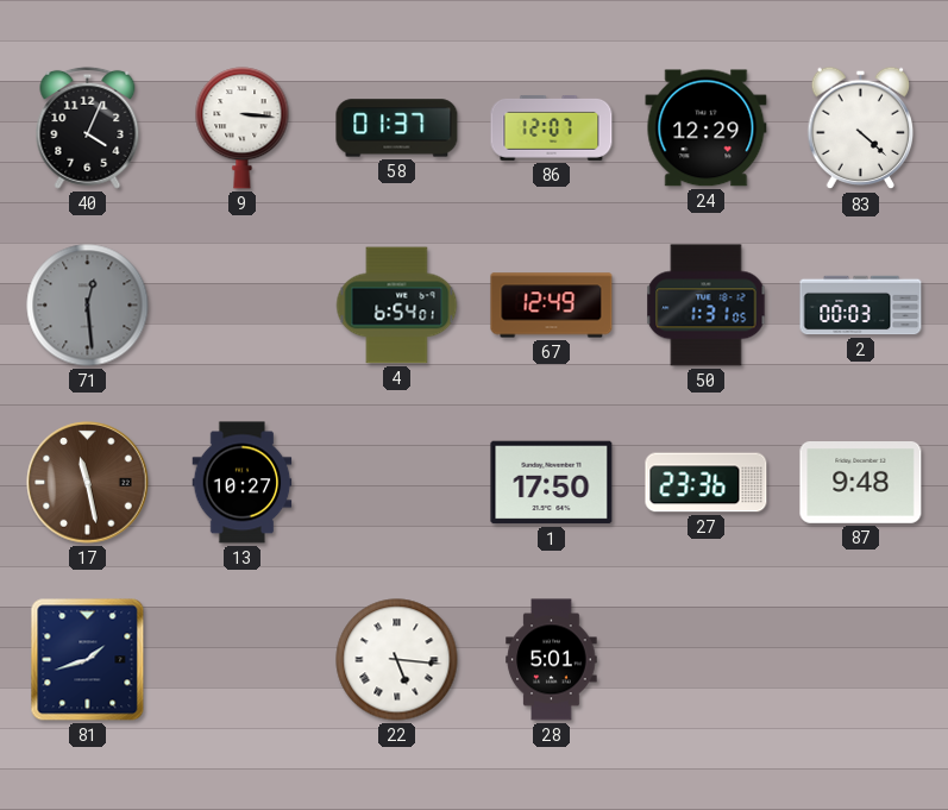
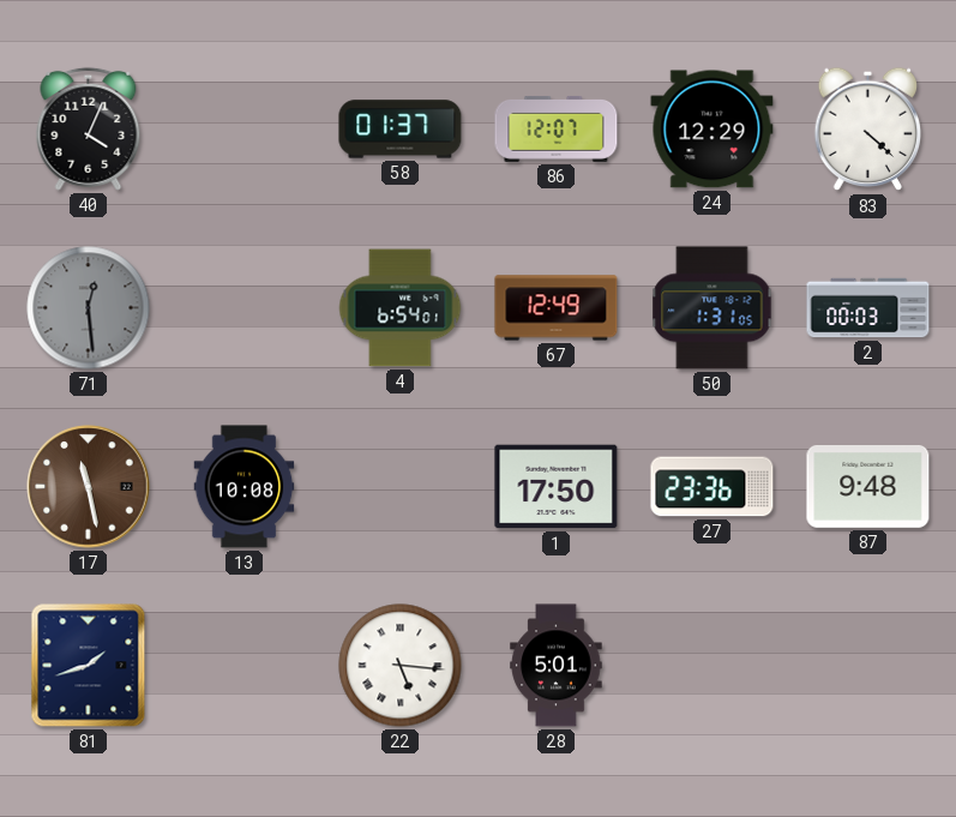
9: 3:16 -> none
13: 10:27 -> 10:08
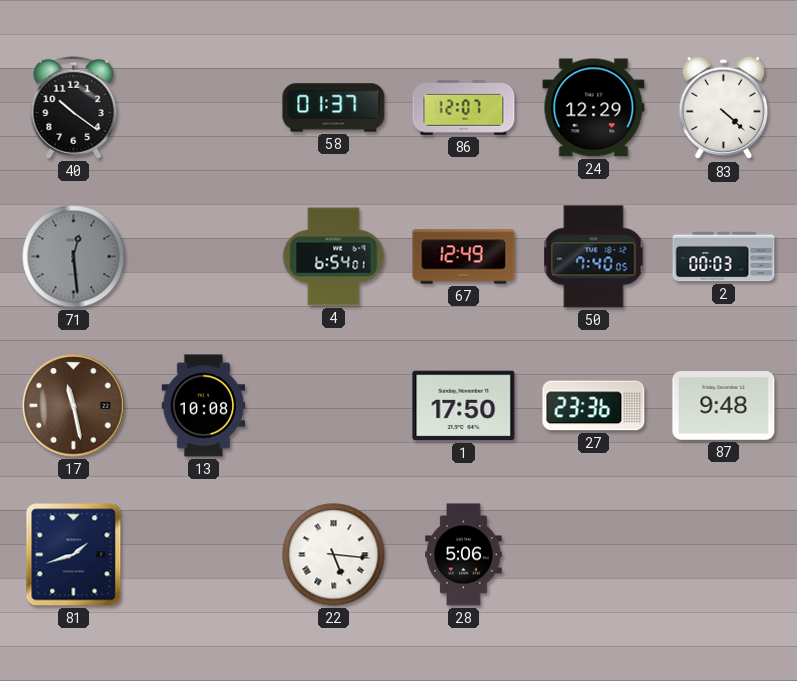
40: 4:04 -> 10:21
50: 1:31 -> 7:40
28: 5:01 -> 5:06
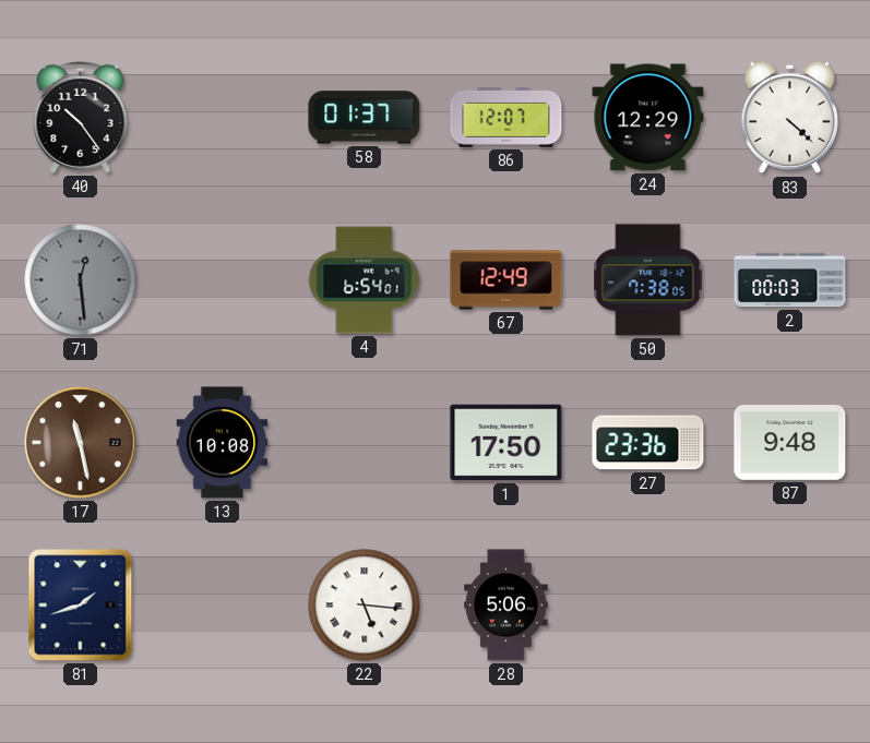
40: 10:21 -> 10:24
50: 7:40 -> 7:38
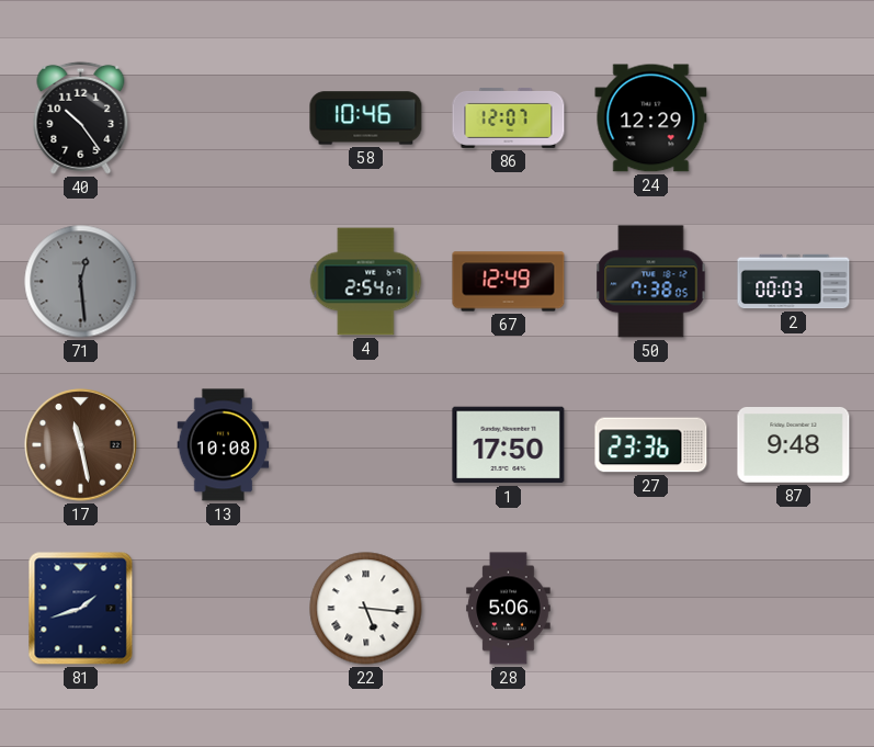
58: 01:37 -> 10:46
83: 4:22 -> none
4: 6:54 -> 2:54
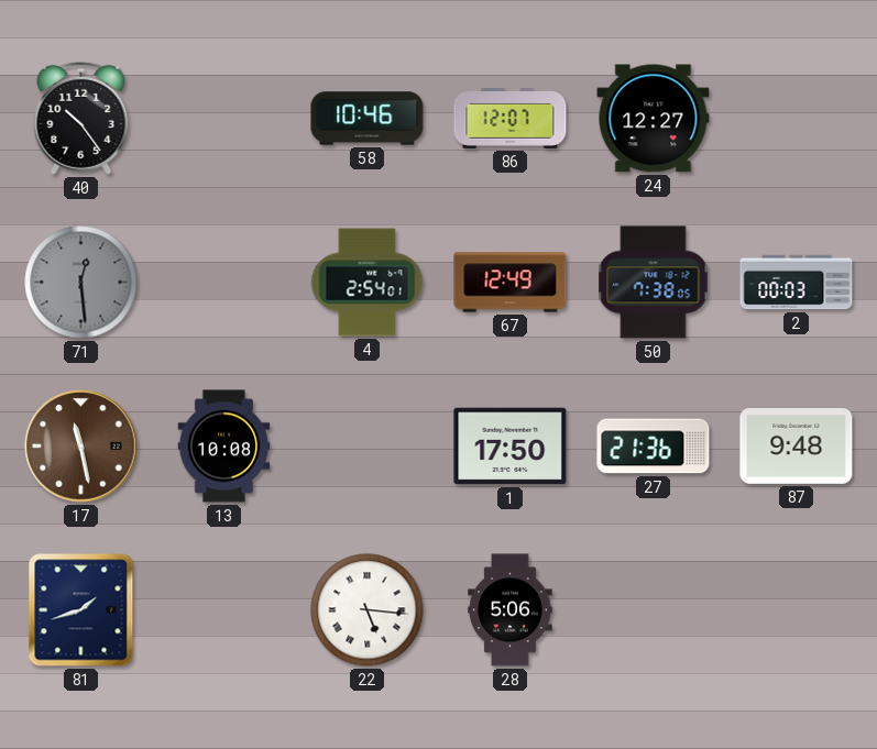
24: 12:29 -> 12:27
27: 23:36 -> 21:36
